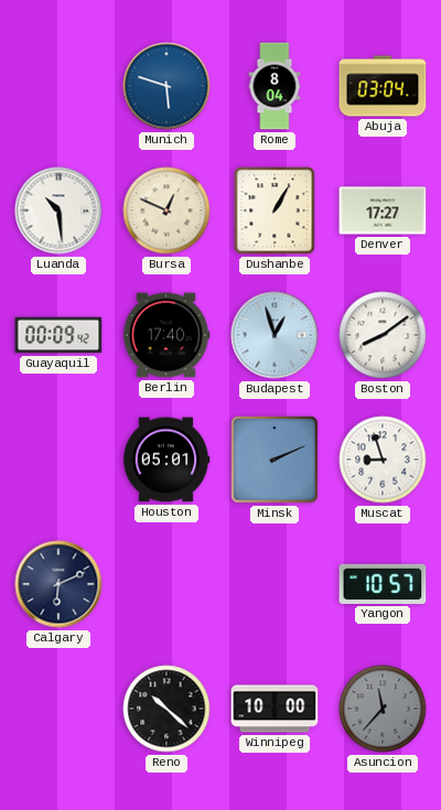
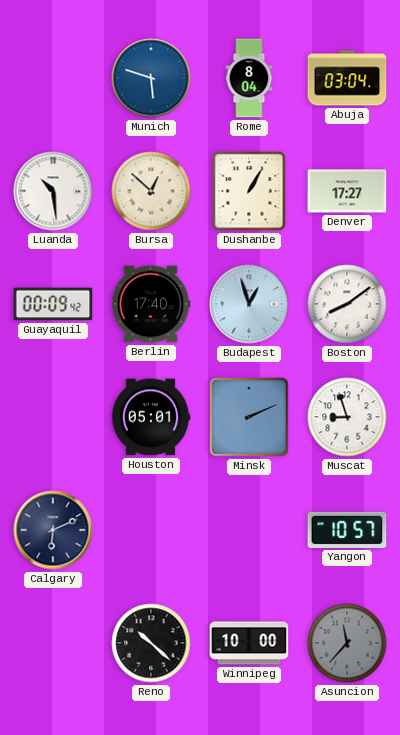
Bursa: 12:49 -> 12:52
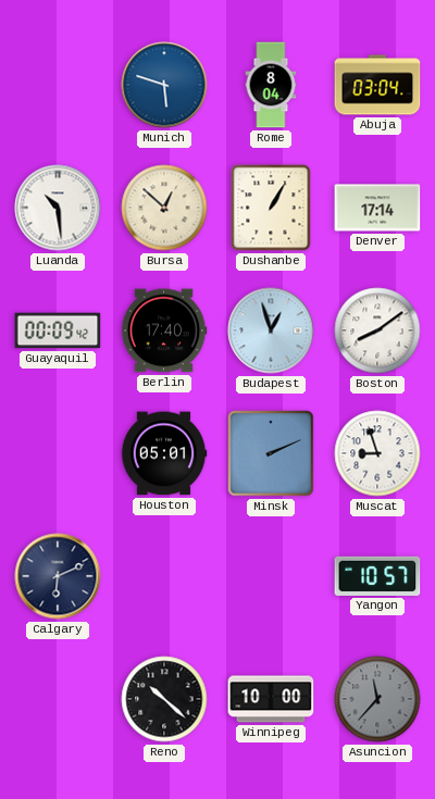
Denver: 17:27 -> 17:14
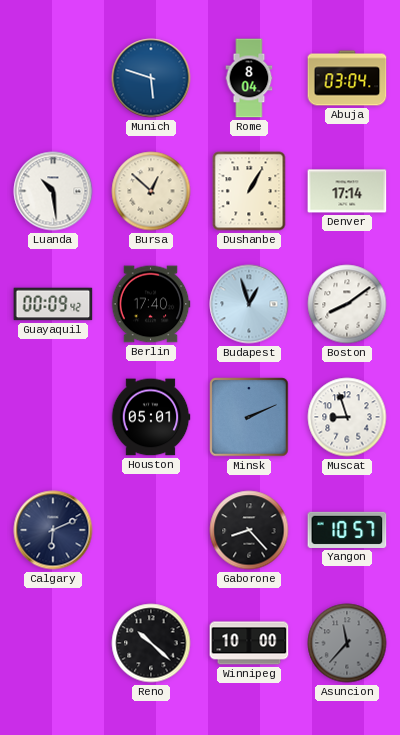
Gaborone: none -> 8:23
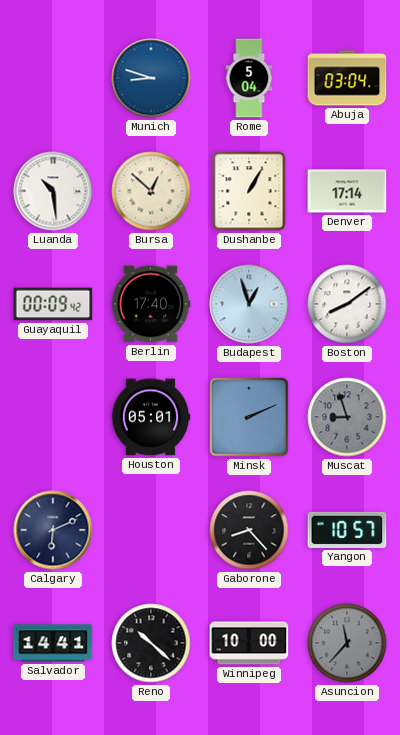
Munich: 5:48 -> 8:48
Rome: 8:04 -> 5:04
Muscat dial: white -> grey
Salvador: none -> 14:41
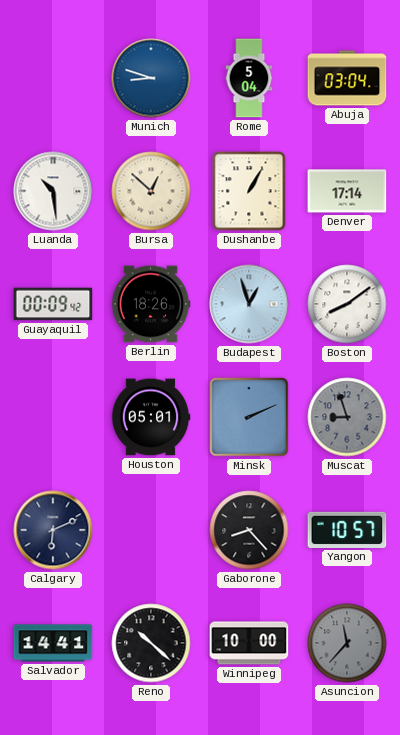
Berlin: 17:40 -> 18:26
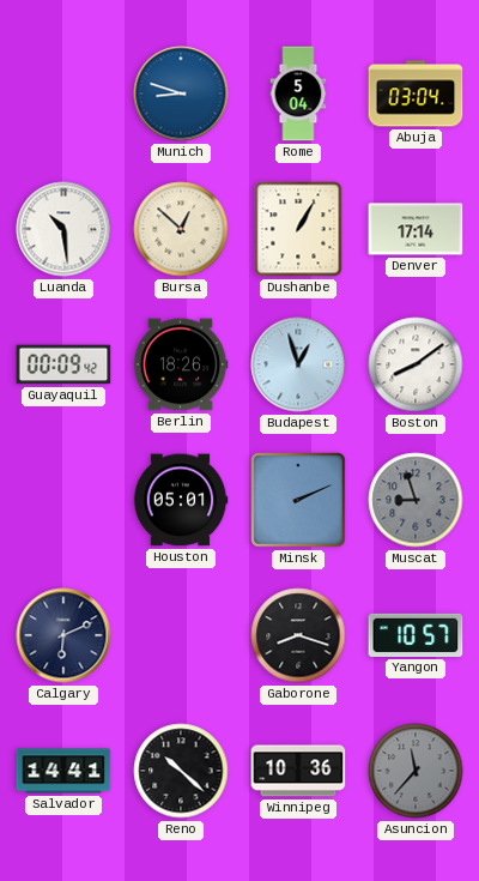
Gaborone: 8:23 -> 8:18
Winnipeg: 10:00 -> 10:36
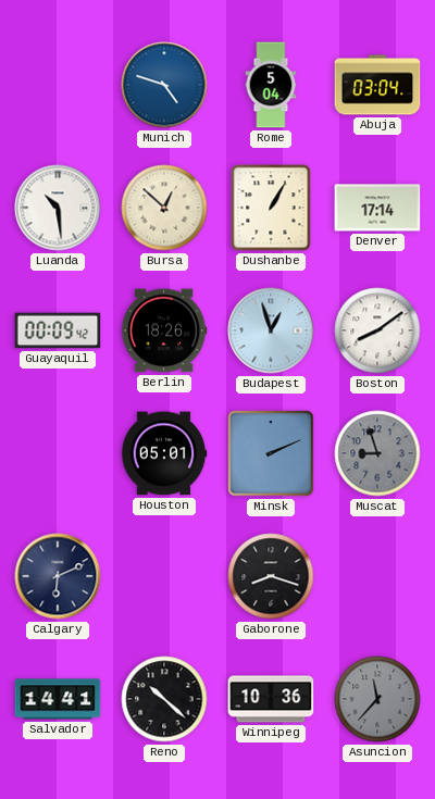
Munich: 8:48 -> 4:48
Yangon: 10:57 -> none
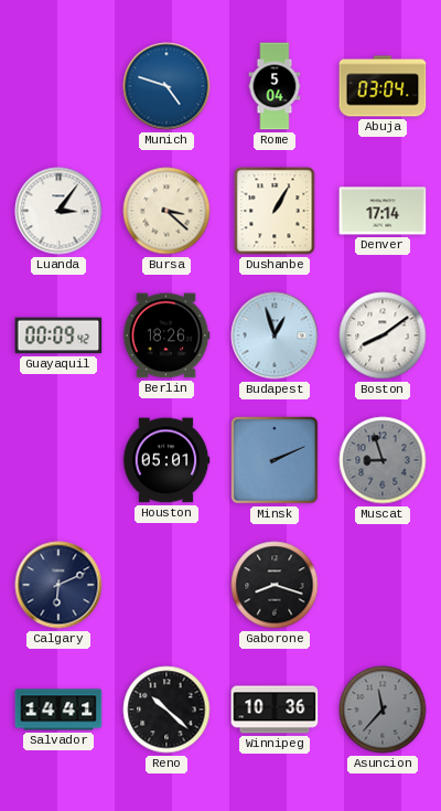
Luanda: 10:29 -> 3:06
Bursa: 12:52 -> 3:22
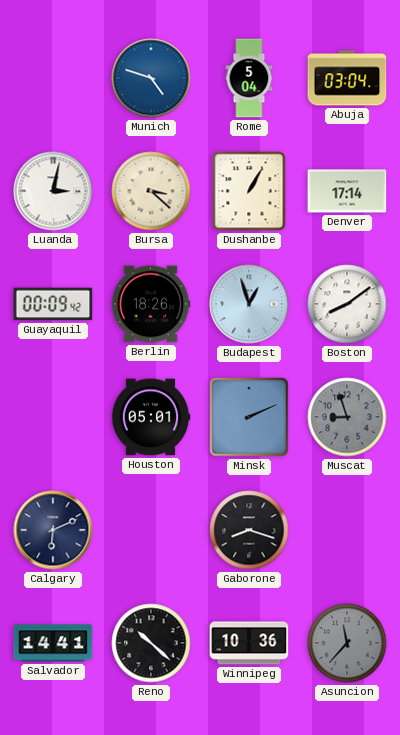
Luanda: 3:06 -> 3:02
